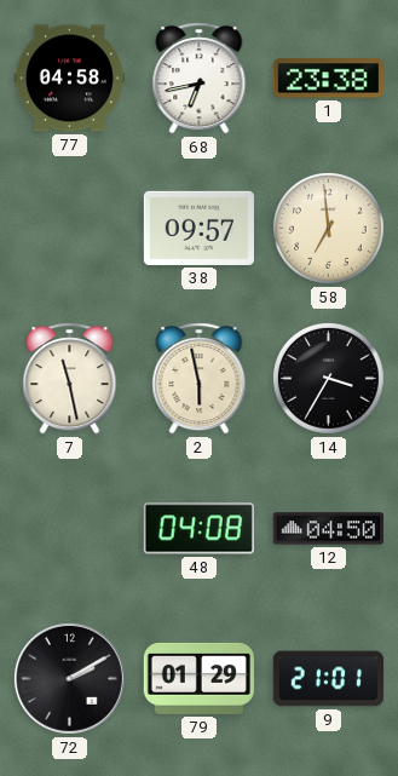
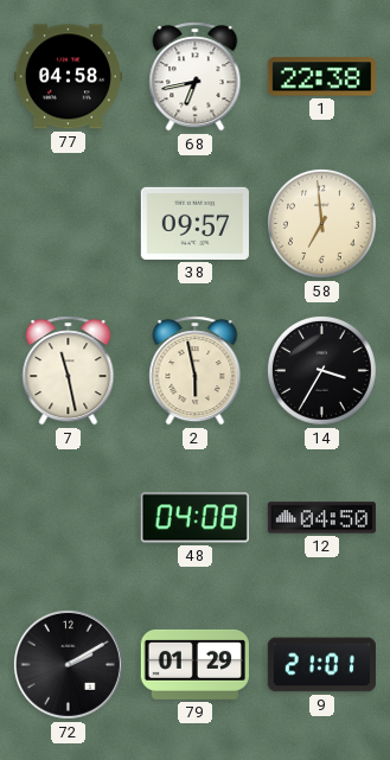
1: 23:38 -> 22:38
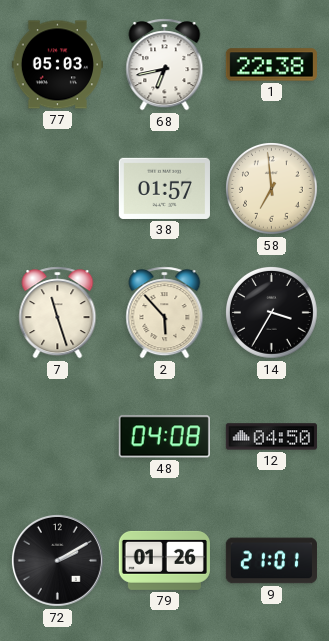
77: 04:58 -> 05:03
38: 09:57 -> 01:57
7: 11:28 -> 11:27
2: 5:58 -> 5:53
79: 01:29 -> 01:26
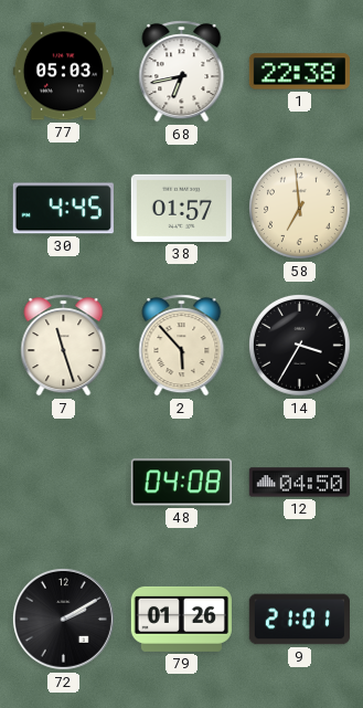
30: none -> 4:45
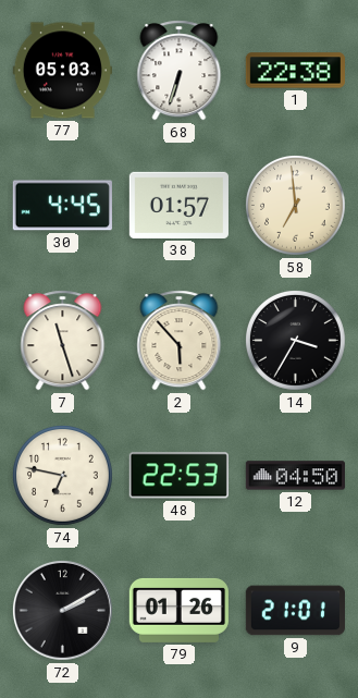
68: 6:43 -> 6:33
74: none -> 6:47
48: 04:08 -> 22:53
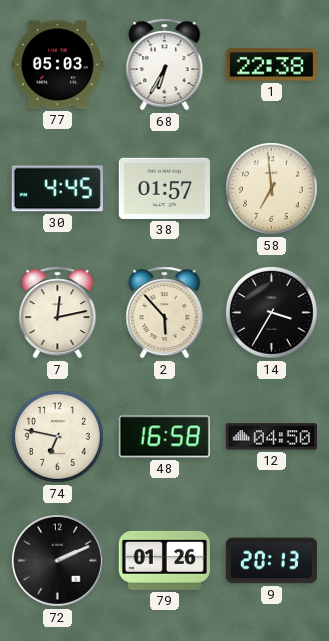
68: 6:33 -> 6:35
7: 11:27 -> 12:13
48: 22:53 -> 16:58
72: 2:10 -> 2:11
9: 21:01 -> 20:13
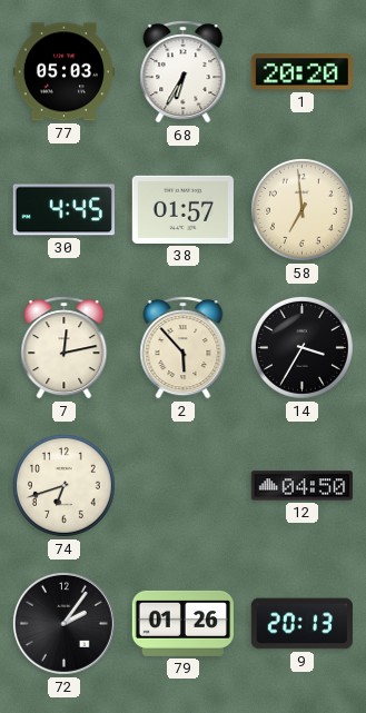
1: 22:38 -> 20:20
74: 6:47 -> 6:42
48: 16:58 -> none
72: 2:11 -> 2:06
